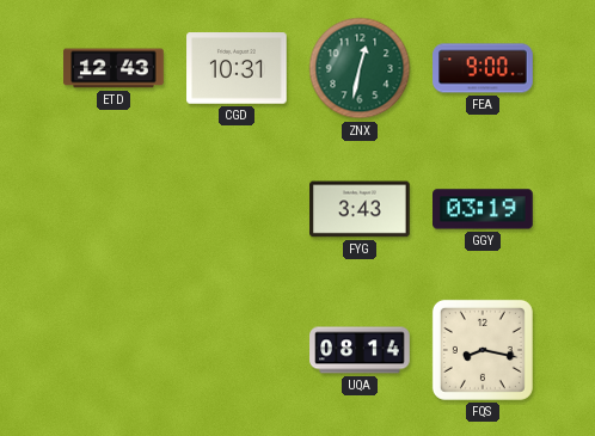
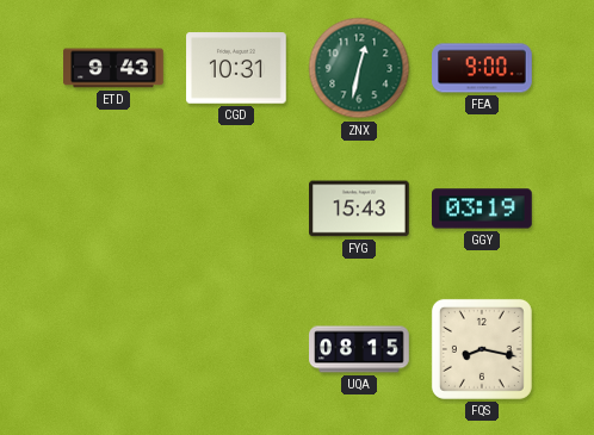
ETD: 12:43 -> 9:43
FYG: 3:43 -> 15:43
UQA: 08:14 -> 08:15
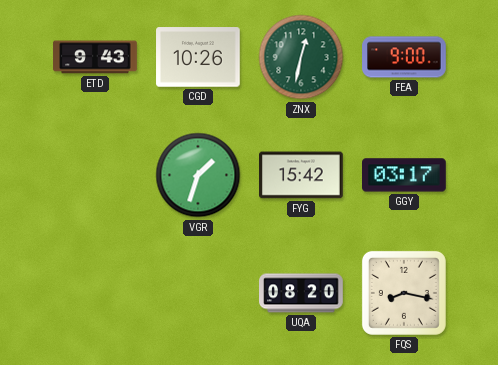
CGD: 10:31 -> 10:26
VGR: none -> 1:33
FYG: 15:43 -> 15:42
GGY: 03:19 -> 03:17
UQA: 08:15 -> 08:20
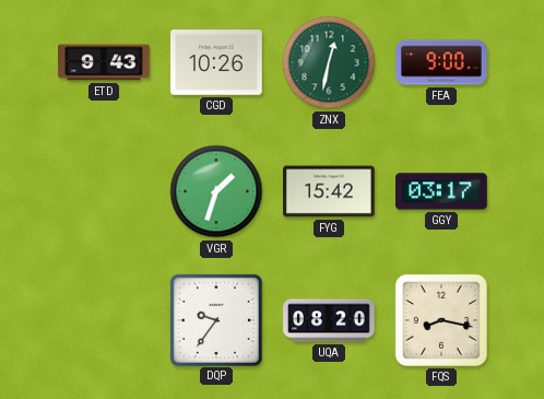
DQP: none -> 9:36
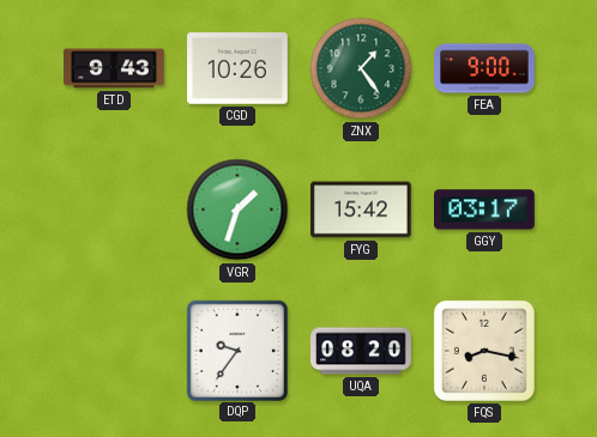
ZNX: 12:32 -> 1:24
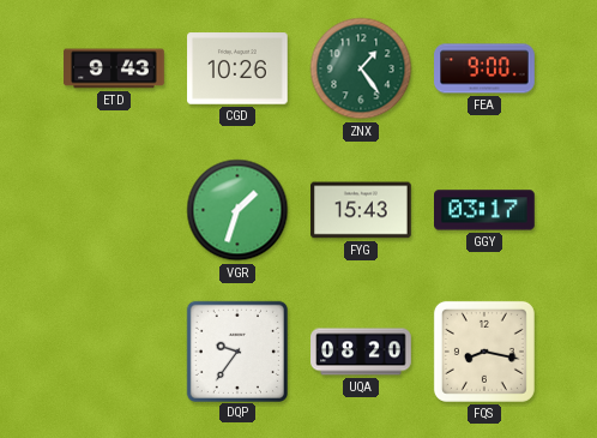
FYG: 15:42 -> 15:43
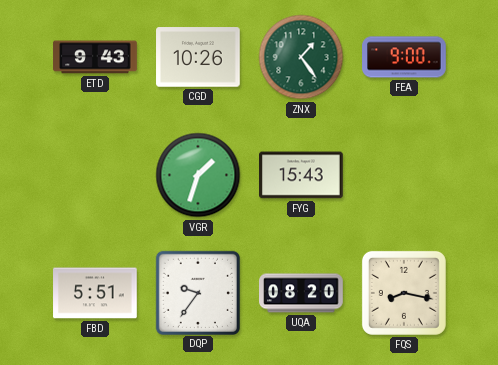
GGY: 03:17 -> none
FBD: none -> 5:51
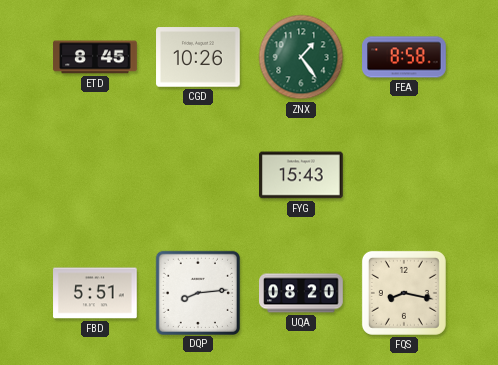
ETD: 9:43 -> 8:45
FEA: 9:00 -> 8:58
VGR: 1:33 -> none
DQP: 9:36 -> 8:14
